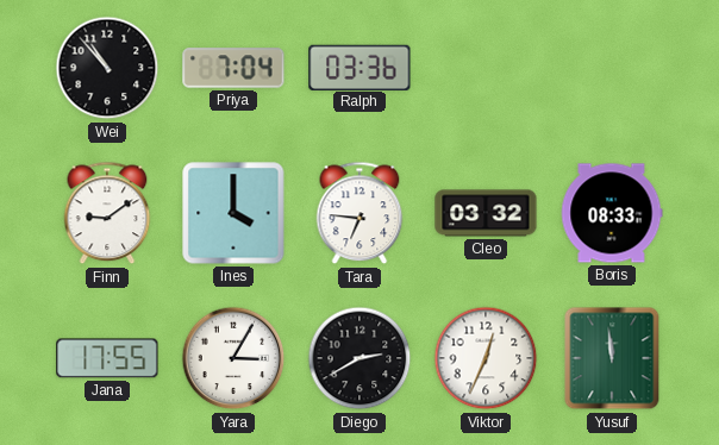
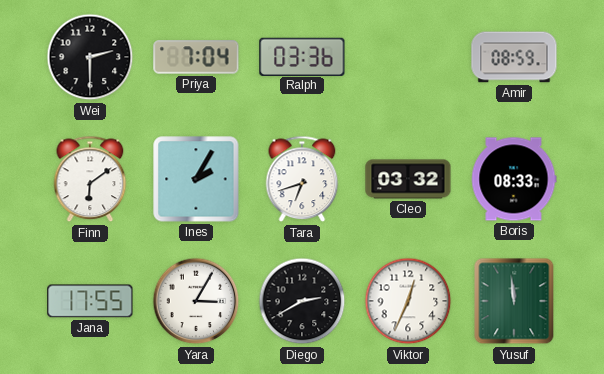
Wei: 10:53 -> 2:30
Amir: none -> 08:59
Finn: 9:09 -> 6:09
Ines: 4:00 -> 2:05
Tara: 6:46 -> 6:42
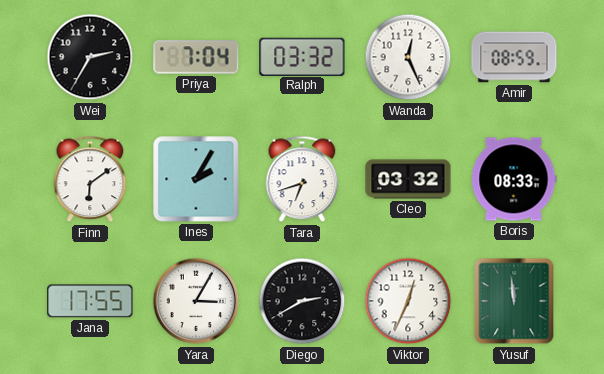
Wei: 2:30 -> 2:35
Ralph: 03:36 -> 03:32
Wanda: none -> 12:26
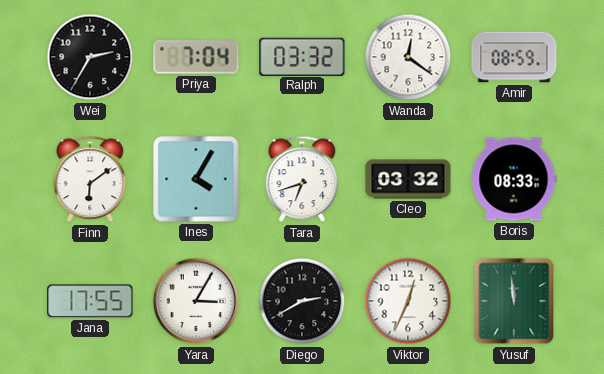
Wanda: 12:26 -> 12:21
Ines: 2:05 -> 4:05
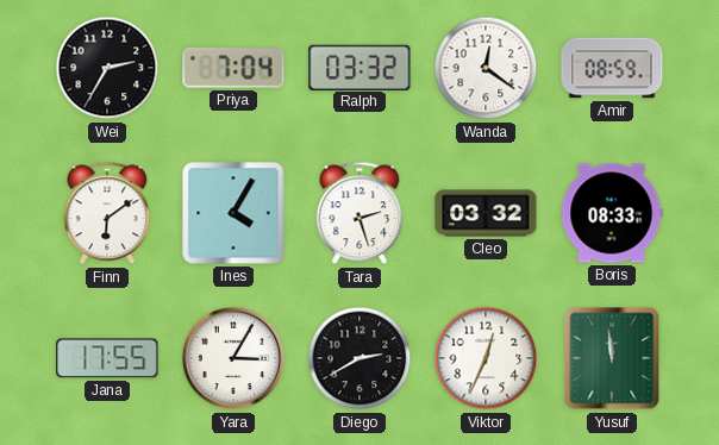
Tara: 6:42 -> 2:27
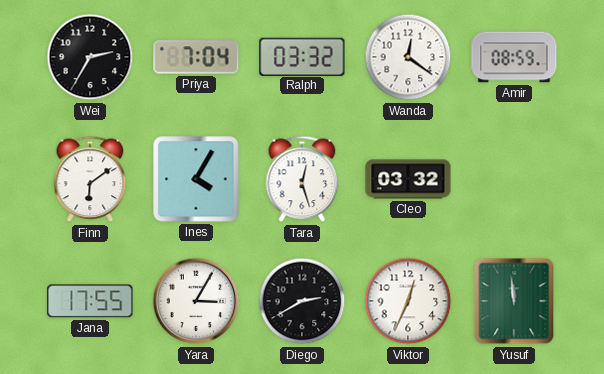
Tara: 2:27 -> 12:27
Boris: 08:33 -> none
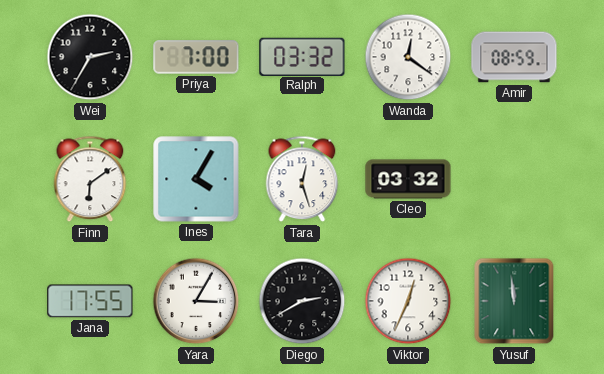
Priya: 7:04 -> 7:00
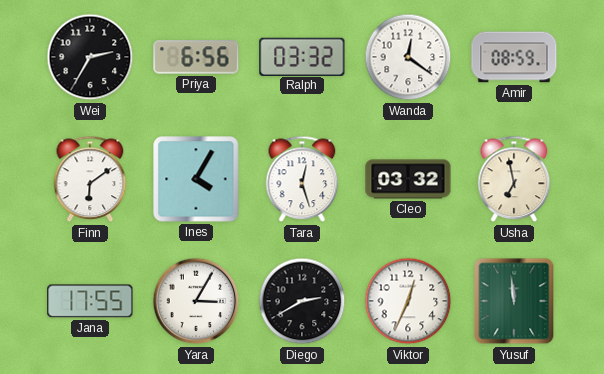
Priya: 7:00 -> 6:56
Usha: none -> 6:58
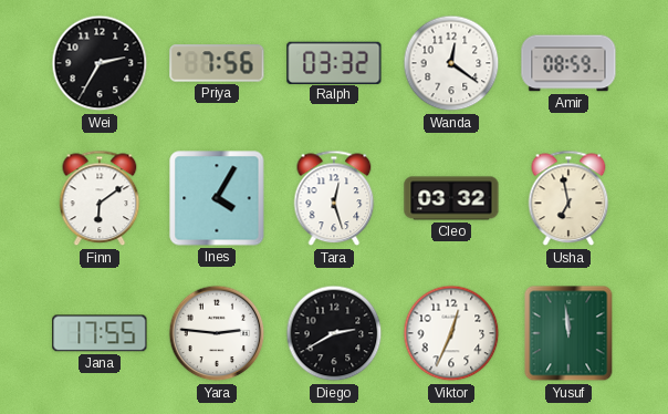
Priya: 6:56 -> 7:56
Yara: 3:05 -> 2:46
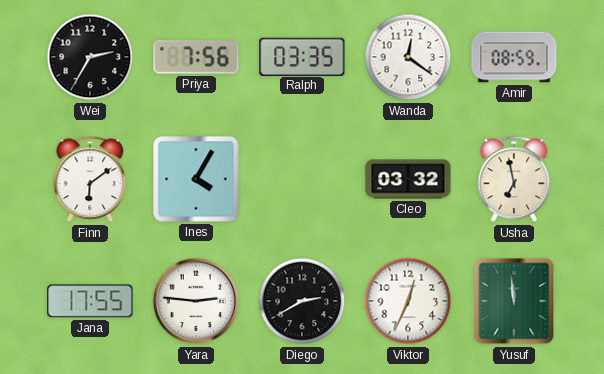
Ralph: 03:32 -> 03:35
Tara: 12:27 -> none
